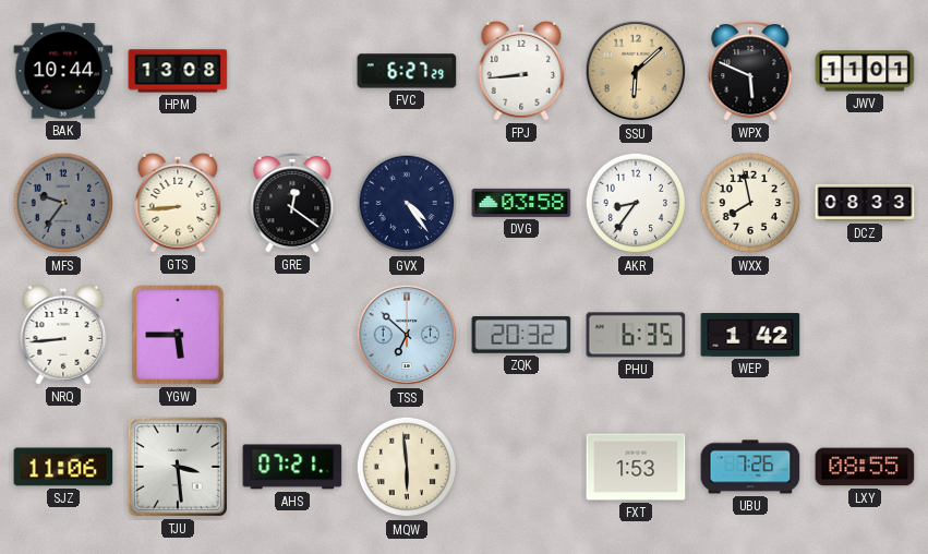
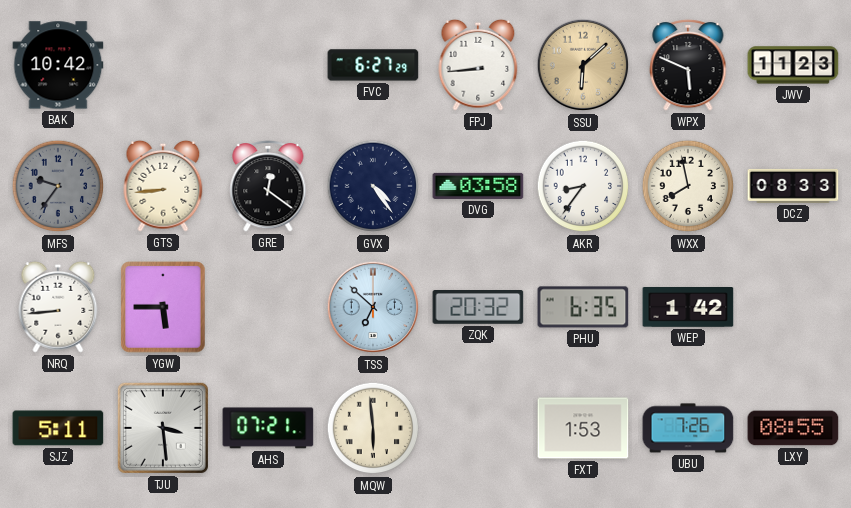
BAK: 10:44 -> 10:42
HPM: 13:08 -> none
JWV: 11:01 -> 11:23
SJZ: 11:06 -> 5:11
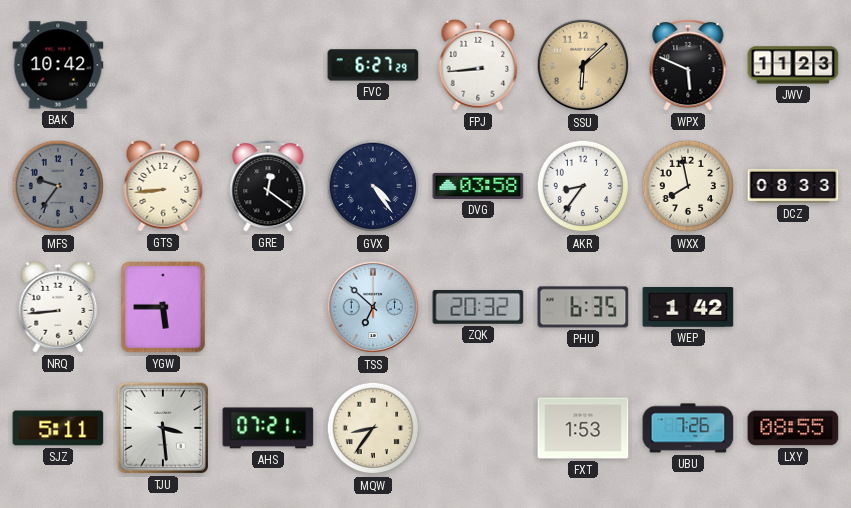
MQW: 5:59 -> 8:36
